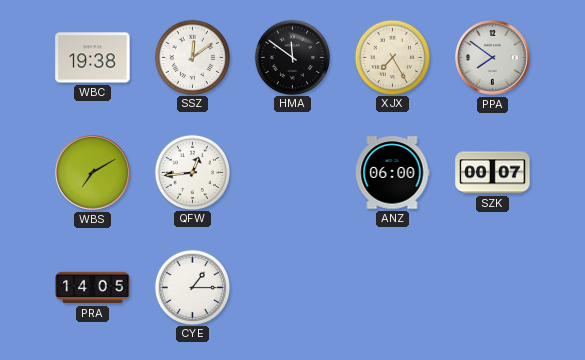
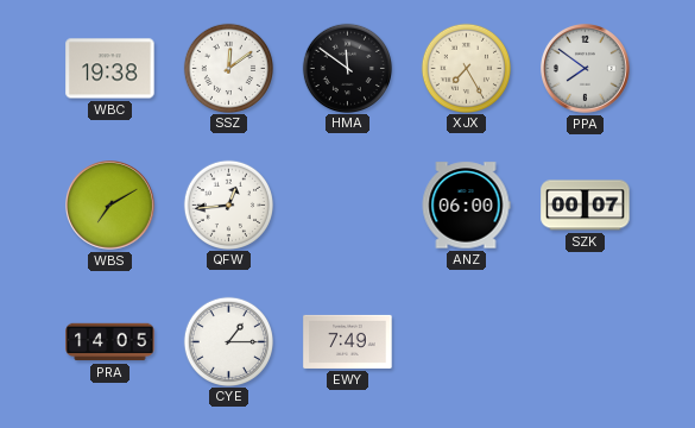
EWY: none -> 7:49
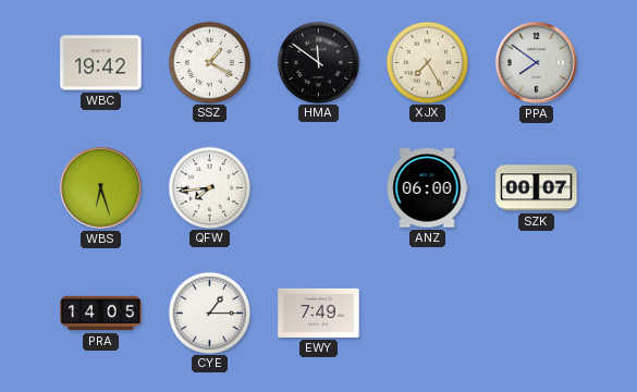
WBC: 19:38 -> 19:42
SSZ: 12:09 -> 1:20
WBS: 7:10 -> 6:27
QFW: 12:44 -> 7:44
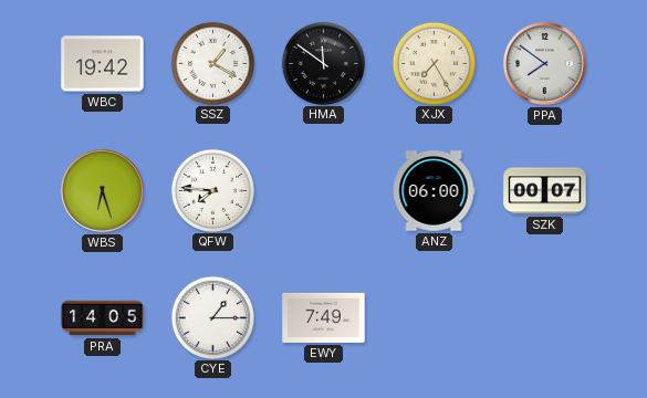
QFW: 7:44 -> 7:46
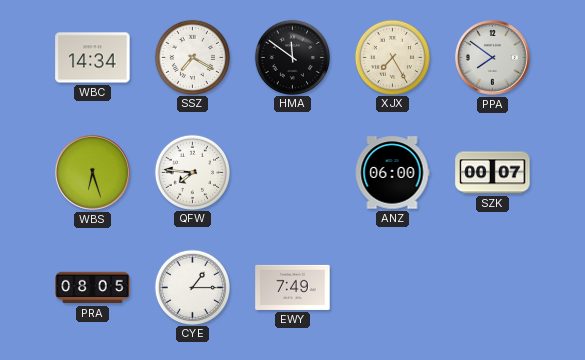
WBC: 19:42 -> 14:34
SSZ: 1:20 -> 7:20
PRA: 14:05 -> 08:05
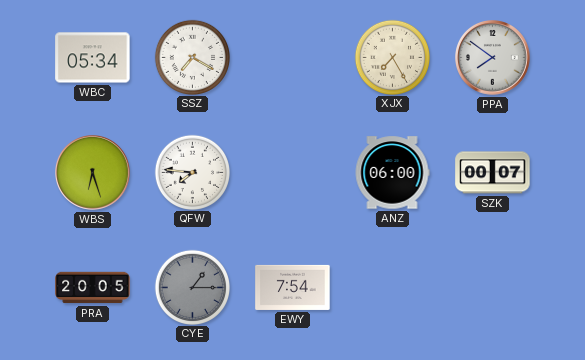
WBC: 14:34 -> 05:34
HMA: 11:51 -> none
PRA: 08:05 -> 20:05
CYE dial: white -> grey
EWY: 7:49 -> 7:54
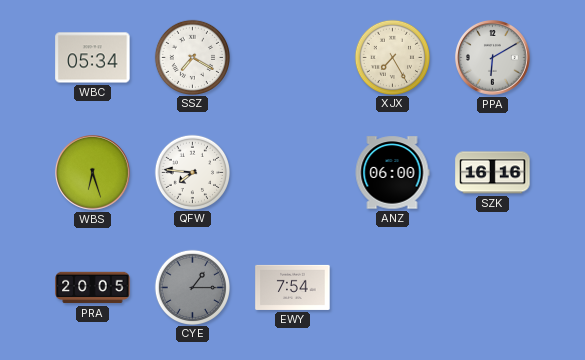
PPA: 7:51 -> 6:10
SZK: 00:07 -> 16:16
